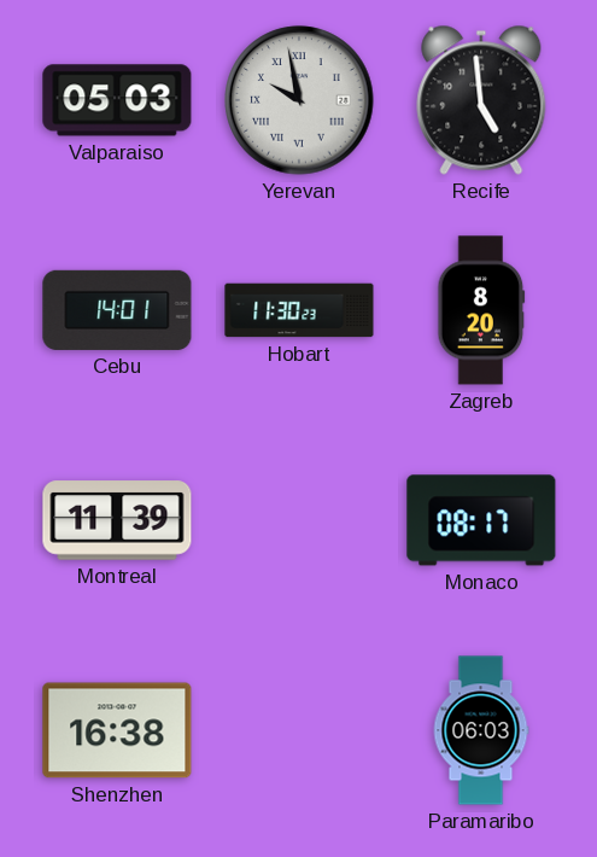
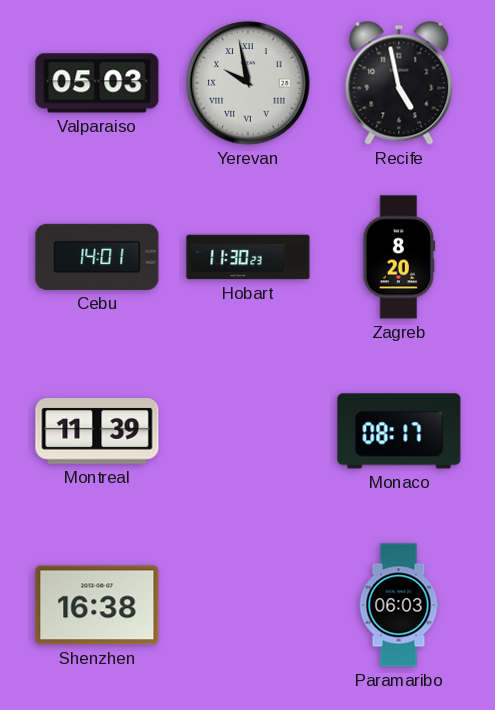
Recife: 4:59 -> 4:58
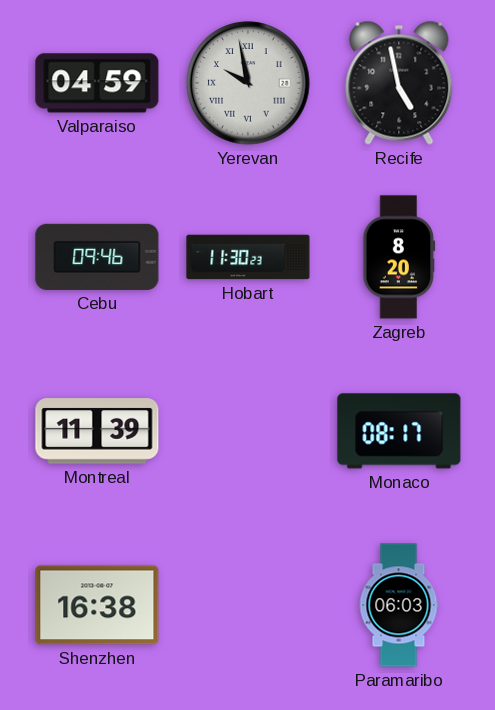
Valparaiso: 05:03 -> 04:59
Cebu: 14:01 -> 09:46
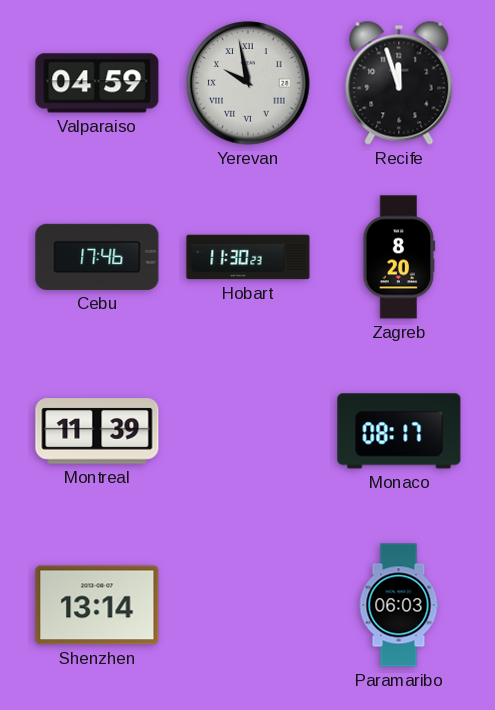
Recife: 4:58 -> 11:57
Cebu: 09:46 -> 17:46
Shenzhen: 16:38 -> 13:14
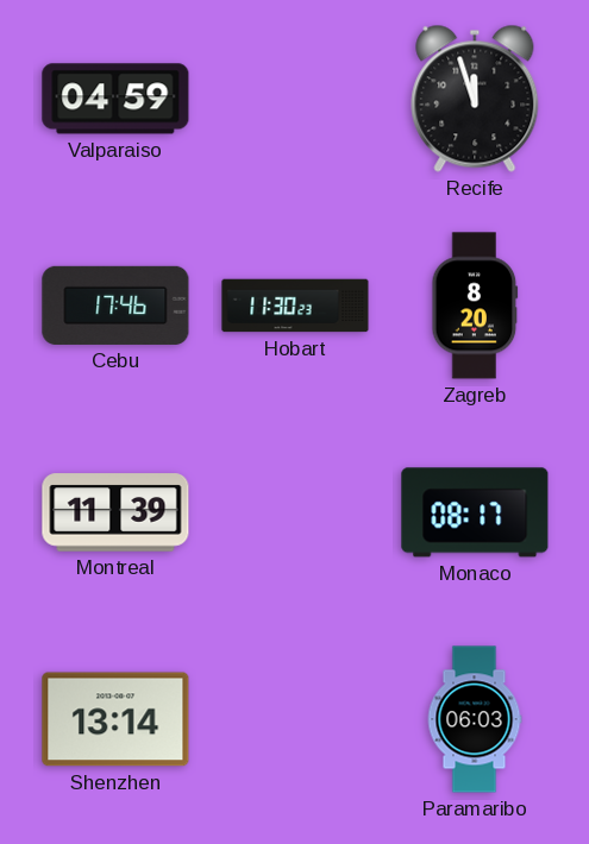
Yerevan: 9:58 -> none
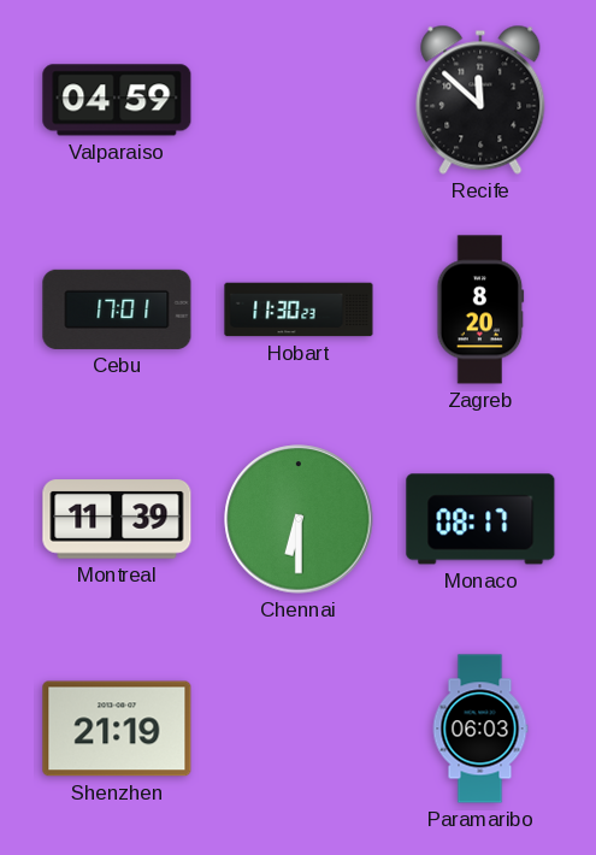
Recife: 11:57 -> 11:52
Cebu: 17:46 -> 17:01
Chennai: none -> 6:30
Shenzhen: 13:14 -> 21:19
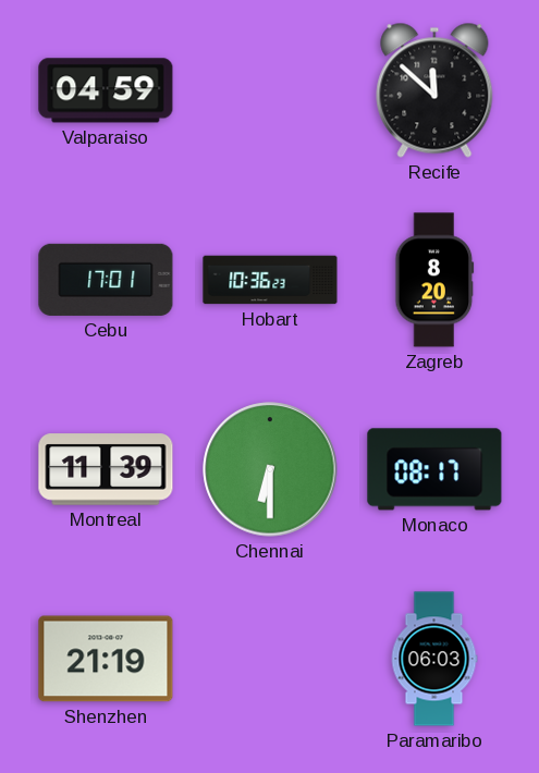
Hobart: 11:30 -> 10:36
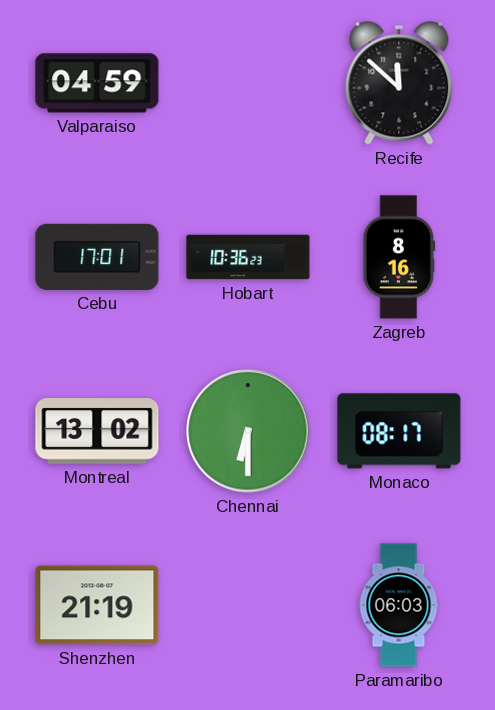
Zagreb: 8:20 -> 8:16
Montreal: 11:39 -> 13:02
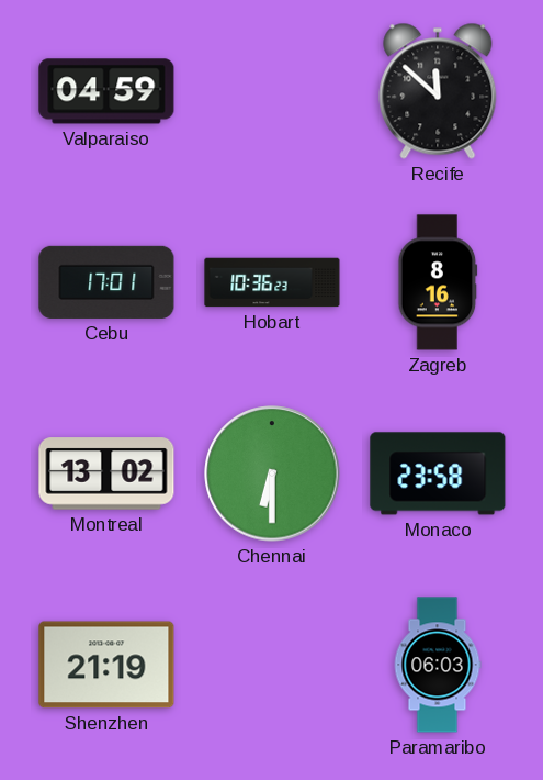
Monaco: 08:17 -> 23:58
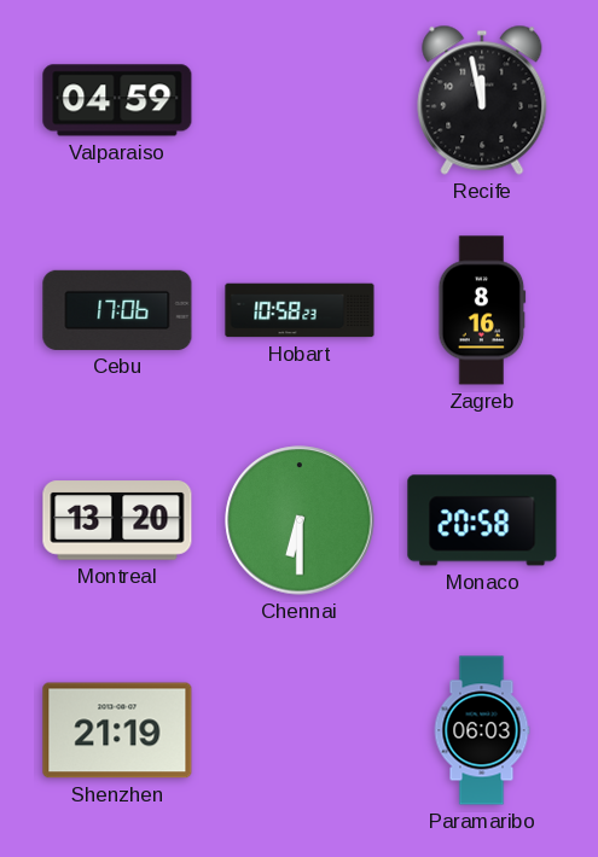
Recife: 11:52 -> 11:58
Cebu: 17:01 -> 17:06
Hobart: 10:36 -> 10:58
Montreal: 13:02 -> 13:20
Monaco: 23:58 -> 20:58
